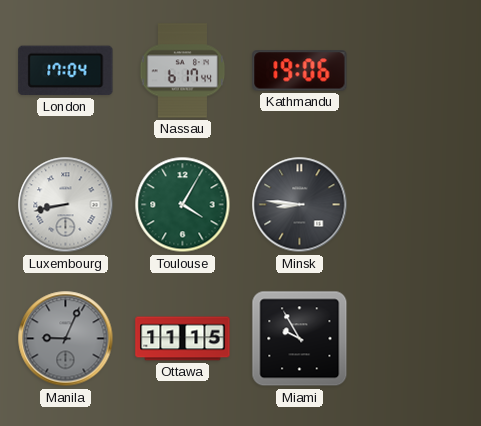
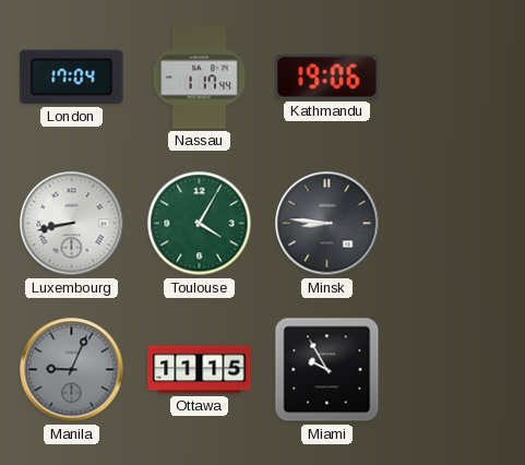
Nassau: 6:17 -> 1:17
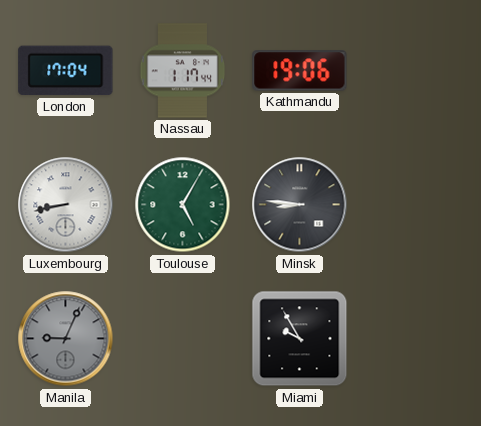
Toulouse: 4:05 -> 5:05
Ottawa: 11:15 -> none
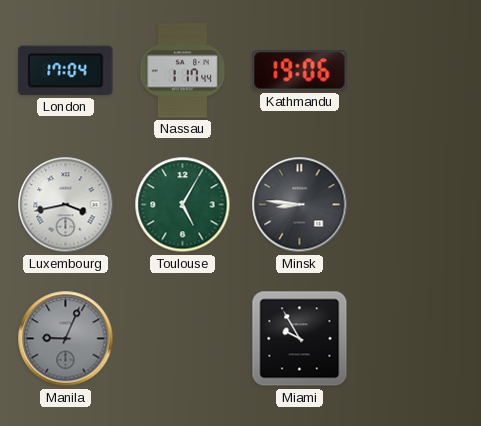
Luxembourg: 8:43 -> 3:43
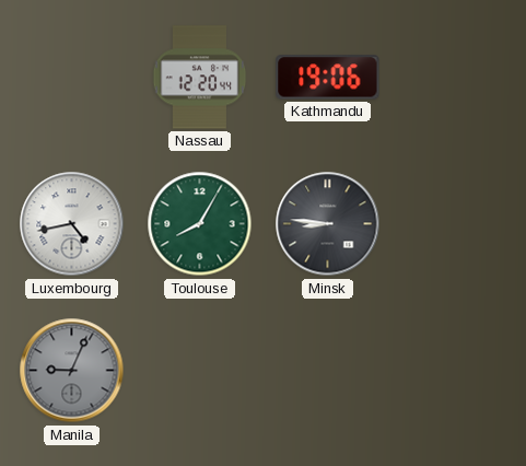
London: 17:04 -> none
Nassau: 1:17 -> 12:20
Luxembourg: 3:43 -> 4:43
Toulouse: 5:05 -> 8:05
Miami: 9:55 -> none
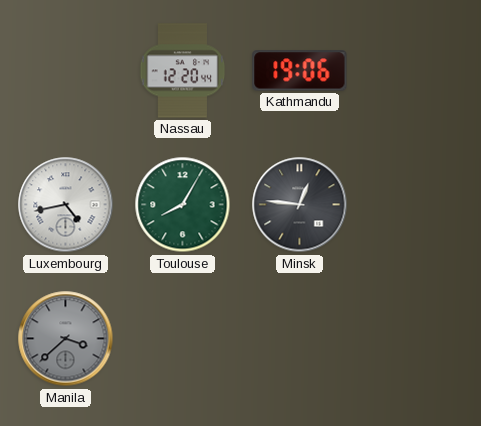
Minsk: 8:46 -> 12:46
Manila: 9:04 -> 3:38
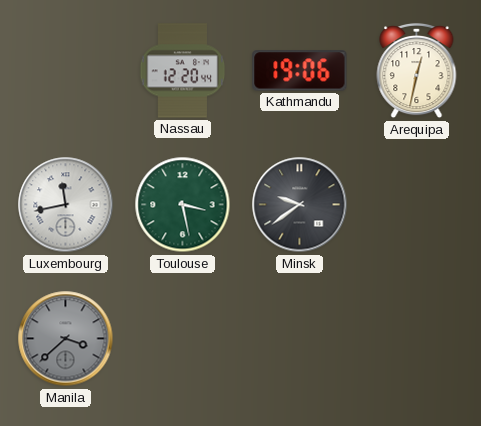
Arequipa: none -> 12:32
Luxembourg: 4:43 -> 11:43
Toulouse: 8:05 -> 3:28
Minsk: 12:46 -> 9:39
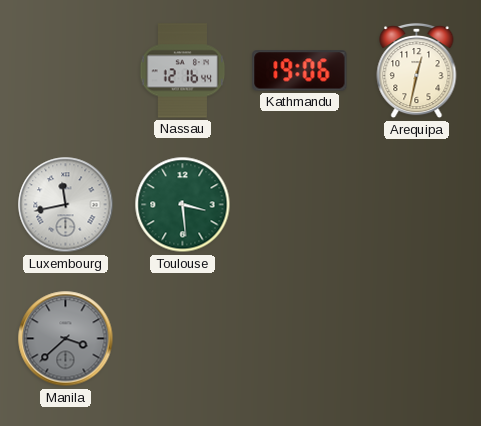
Nassau: 12:20 -> 12:16
Toulouse: 3:28 -> 3:29
Minsk: 9:39 -> none
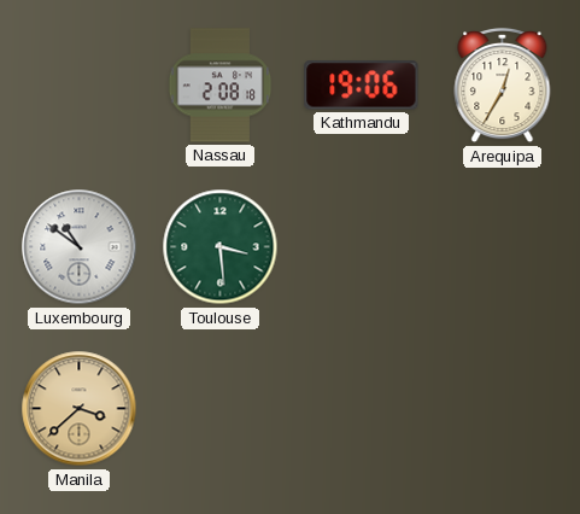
Nassau: 12:16 -> 2:08
Arequipa: 12:32 -> 12:35
Luxembourg: 11:43 -> 10:51
Manila dial: grey -> champagne
